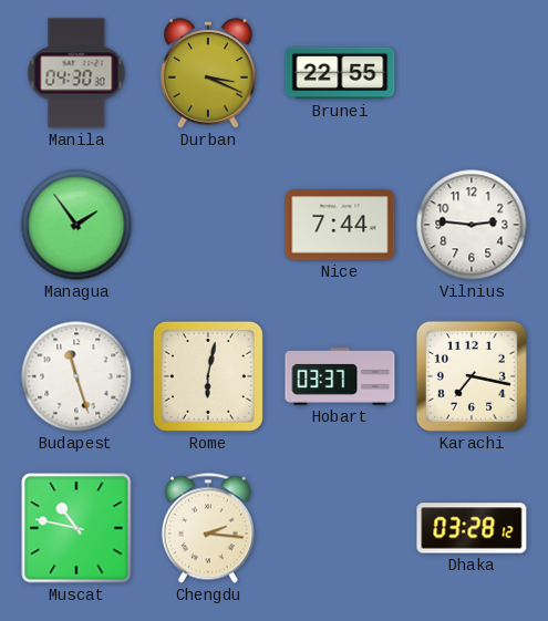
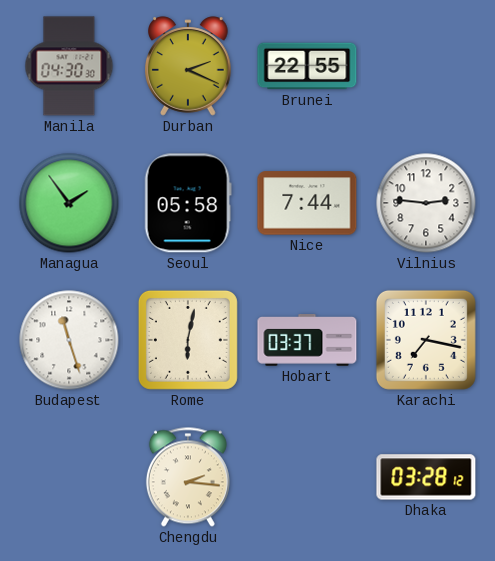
Durban: 3:19 -> 2:19
Seoul: none -> 05:58
Muscat: 10:47 -> none
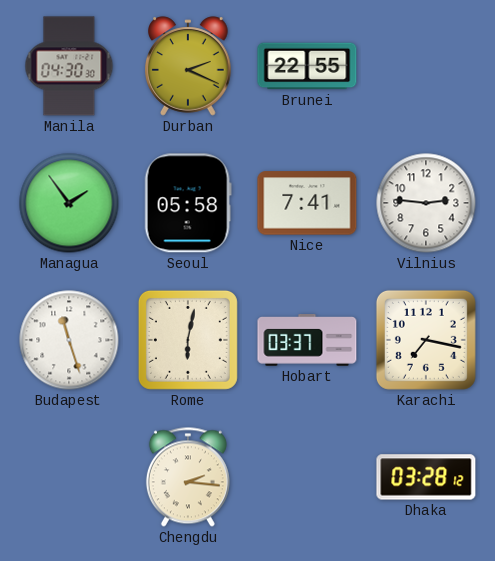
Nice: 7:44 -> 7:41
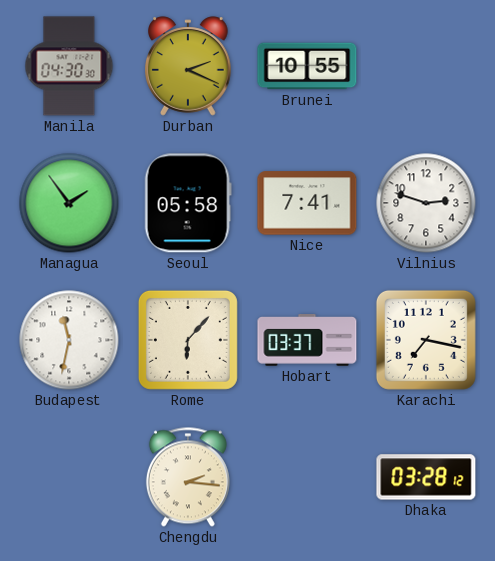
Brunei: 22:55 -> 10:55
Vilnius: 2:46 -> 2:48
Budapest: 11:27 -> 11:32
Rome: 6:02 -> 6:07
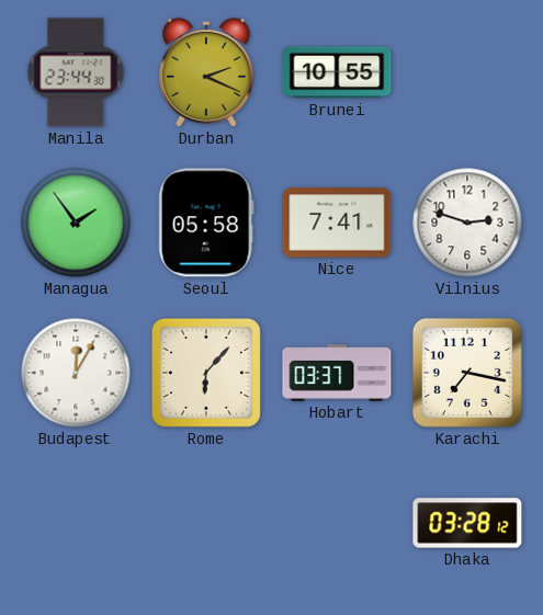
Manila: 04:30 -> 23:44
Budapest: 11:32 -> 12:05
Chengdu: 2:16 -> none
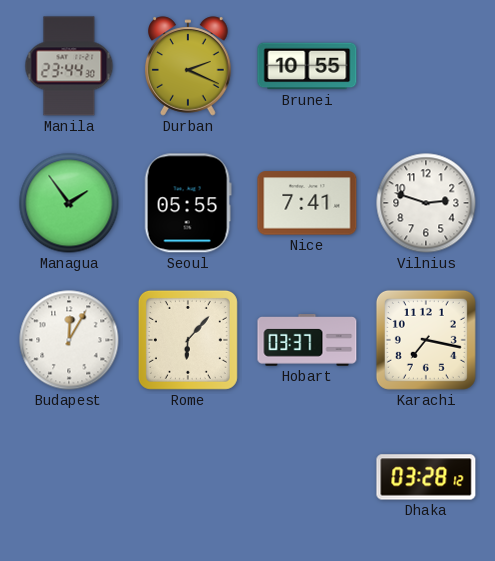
Seoul: 05:58 -> 05:55
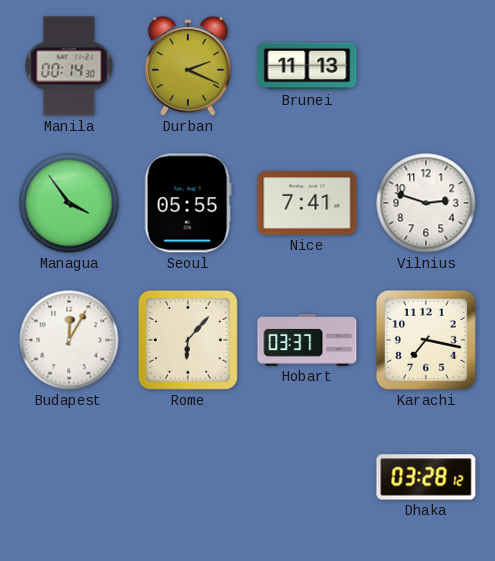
Manila: 23:44 -> 00:14
Brunei: 10:55 -> 11:13
Managua: 1:54 -> 3:54
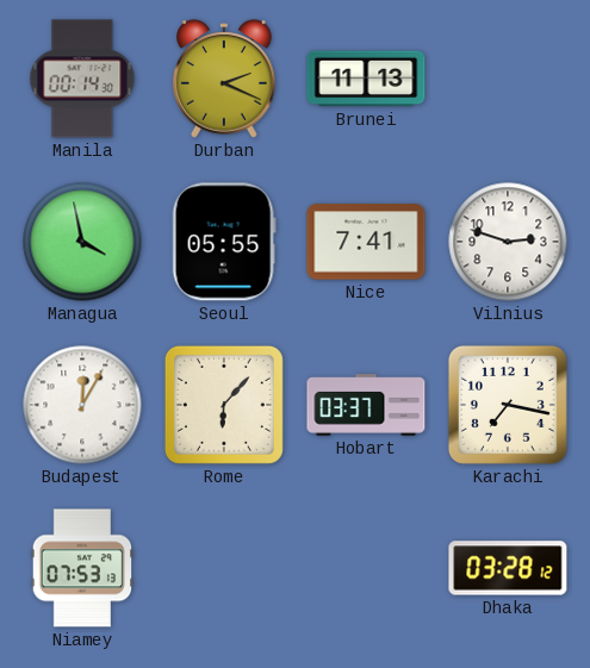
Managua: 3:54 -> 3:58
Niamey: none -> 07:53
